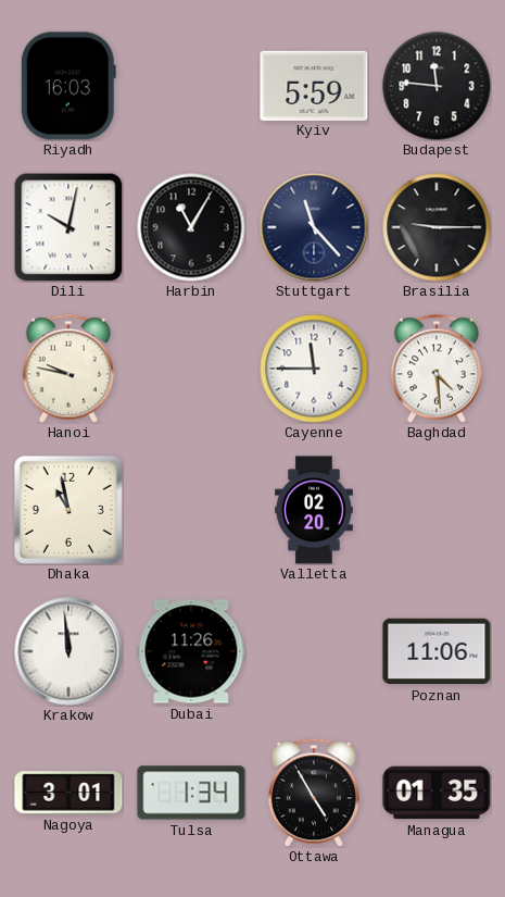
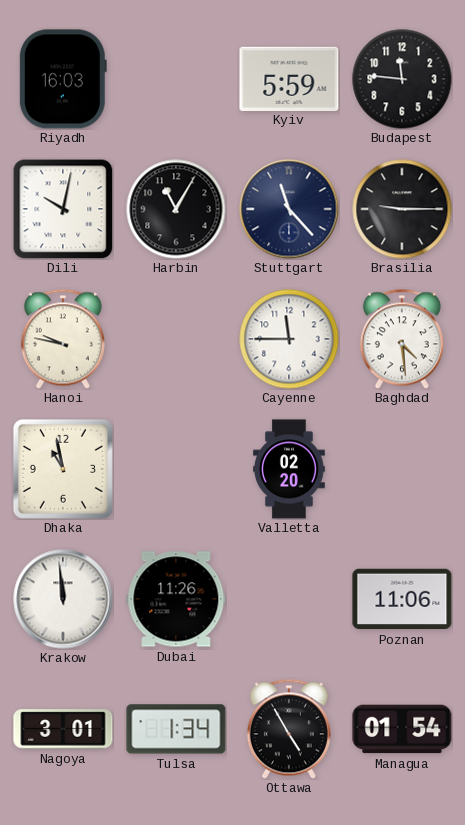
Managua: 01:35 -> 01:54
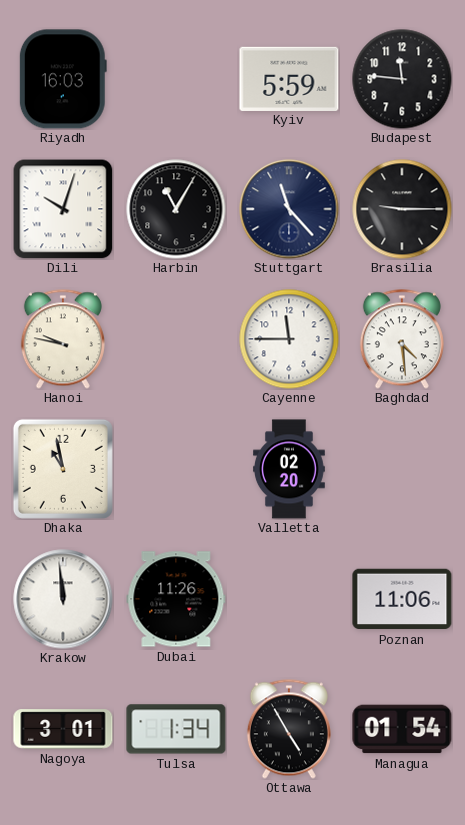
Dili: 10:02 -> 10:03
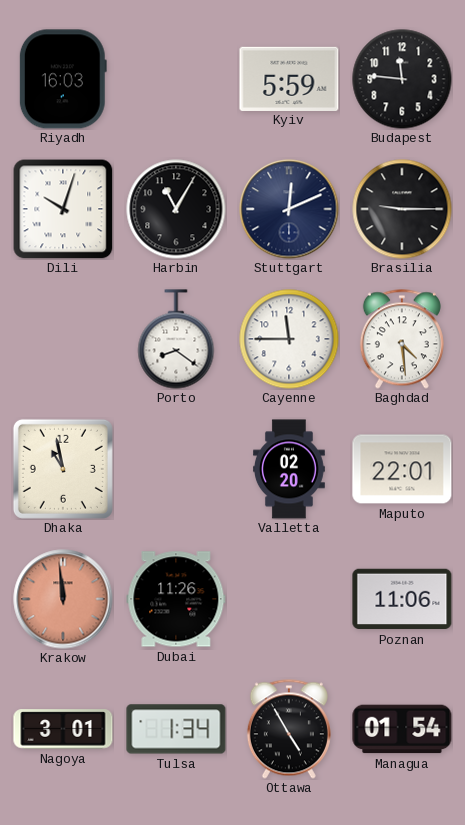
Stuttgart: 11:23 -> 12:11
Hanoi: 9:47 -> none
Porto: none -> 8:21
Maputo: none -> 22:01
Krakow dial: white -> salmon
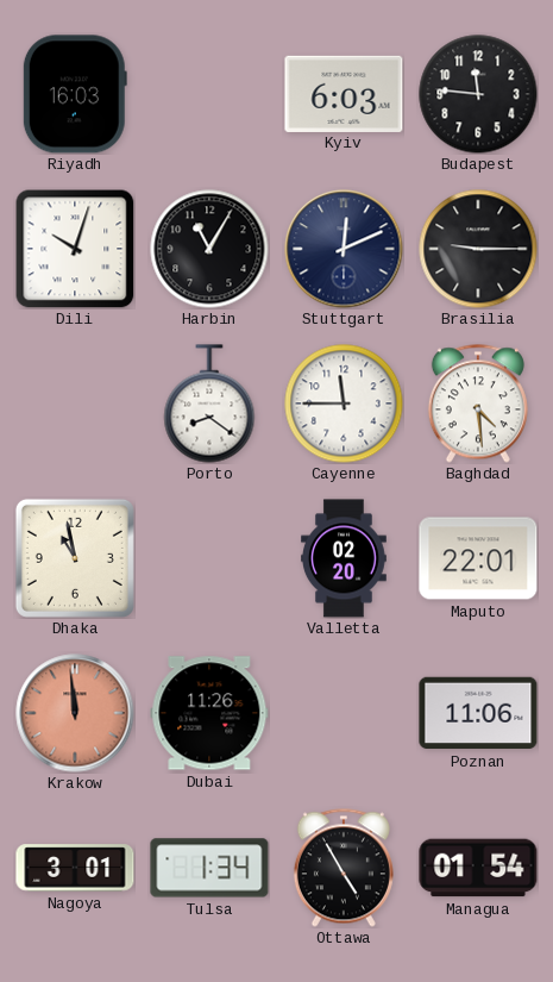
Kyiv: 5:59 -> 6:03
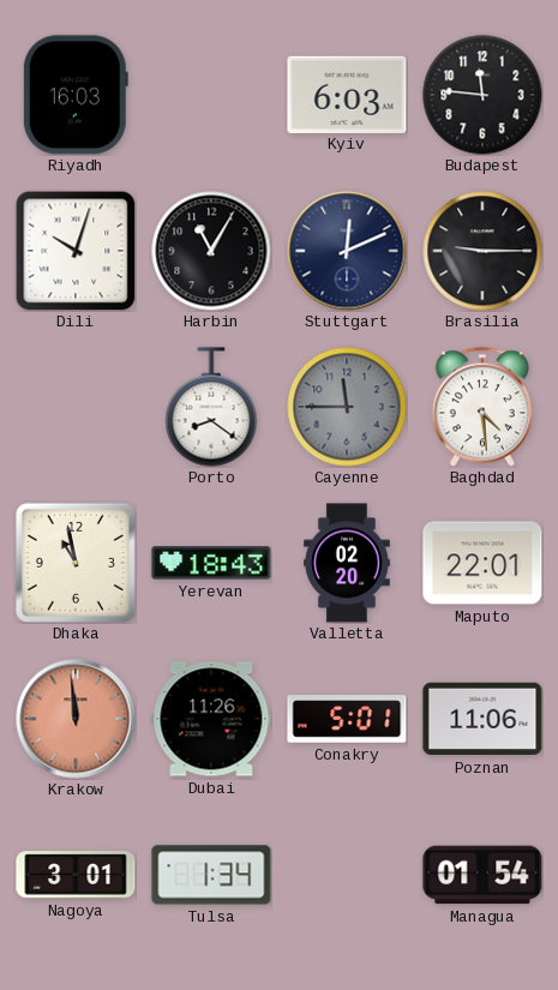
Cayenne dial: white -> grey
Yerevan: none -> 18:43
Conakry: none -> 5:01
Ottawa: 4:55 -> none
